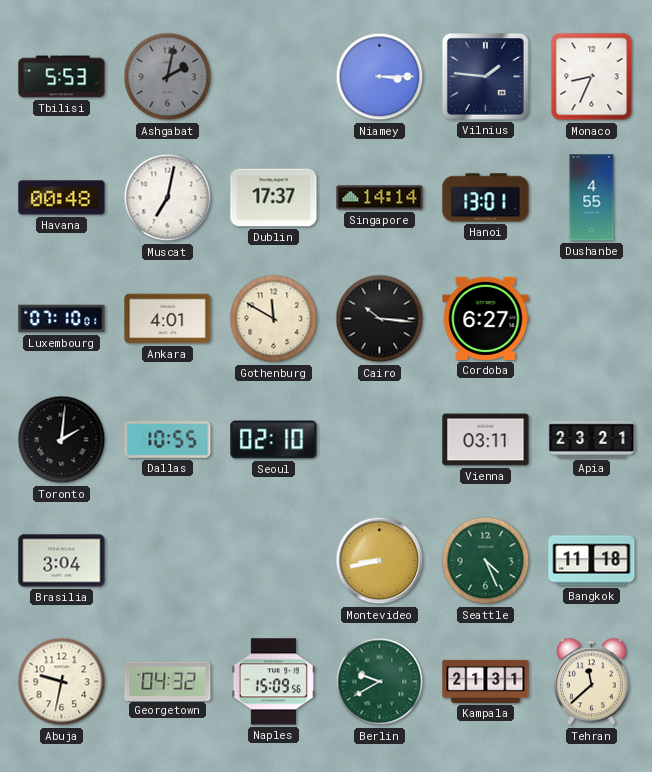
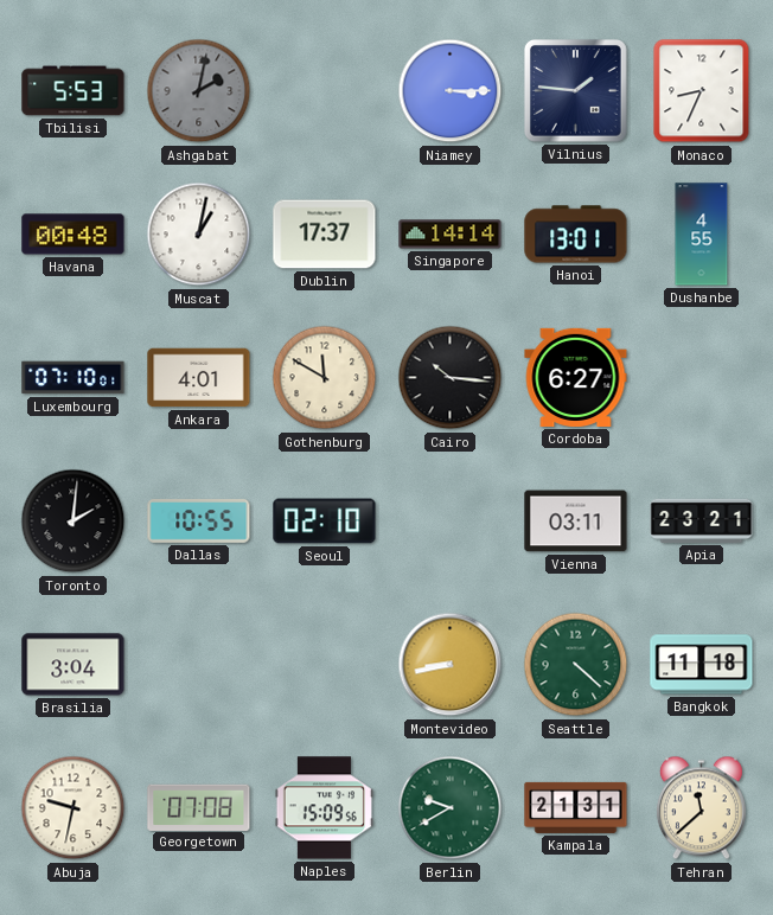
Muscat: 7:02 -> 1:02
Seattle: 4:26 -> 4:22
Georgetown: 04:32 -> 07:08
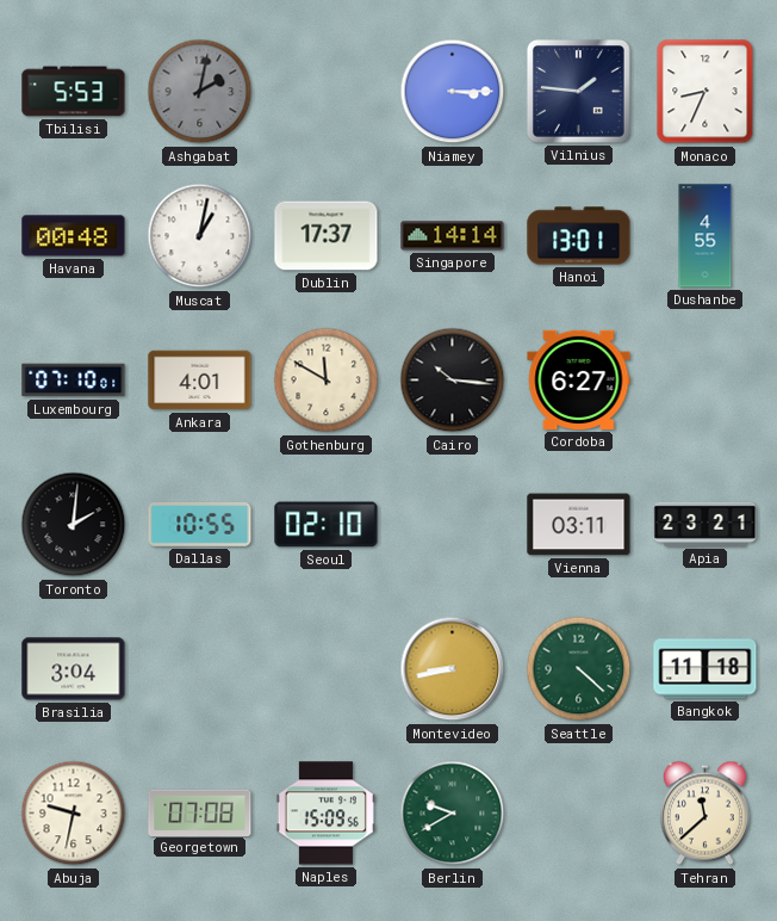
Kampala: 21:31 -> none
